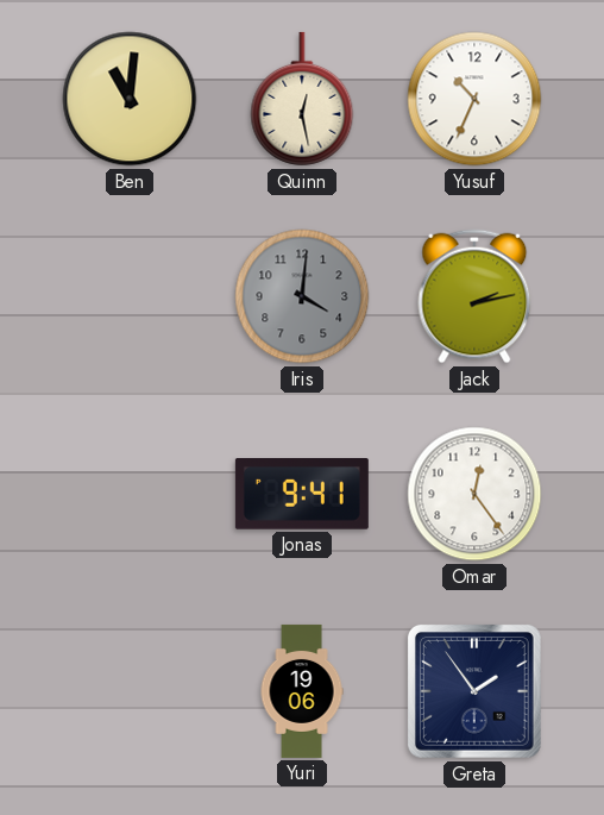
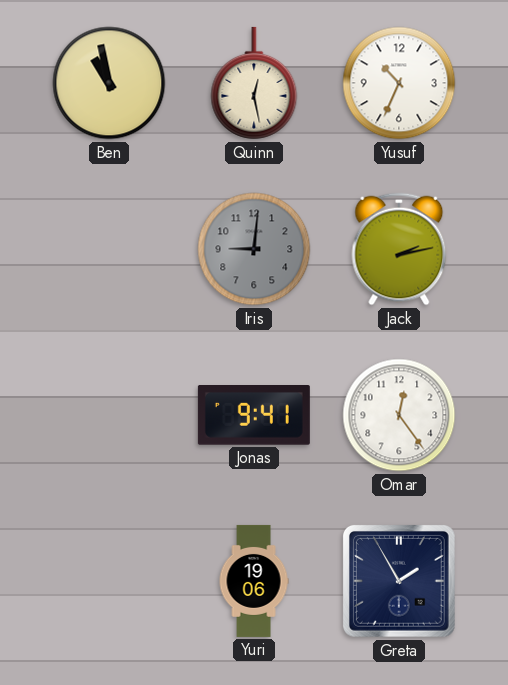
Ben: 11:01 -> 10:58
Iris: 4:01 -> 9:01
Greta: 1:54 -> 1:55
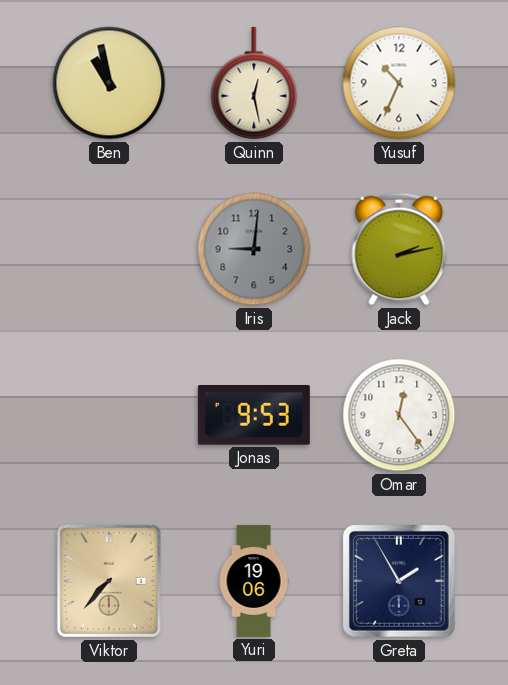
Jonas: 9:41 -> 9:53
Viktor: none -> 7:37
